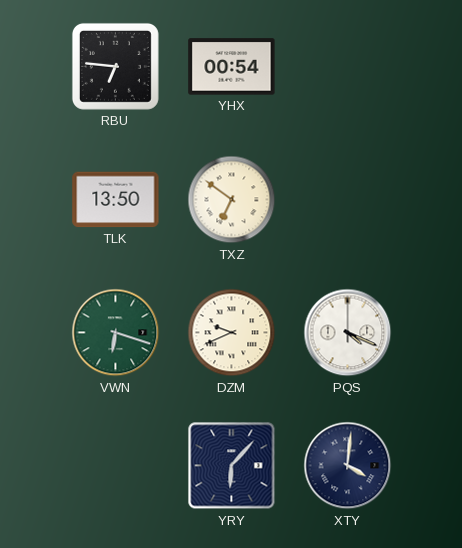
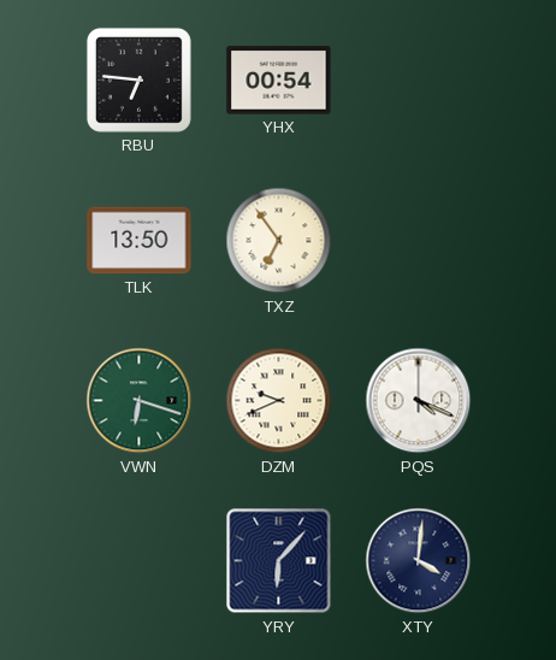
TXZ: 6:51 -> 6:54
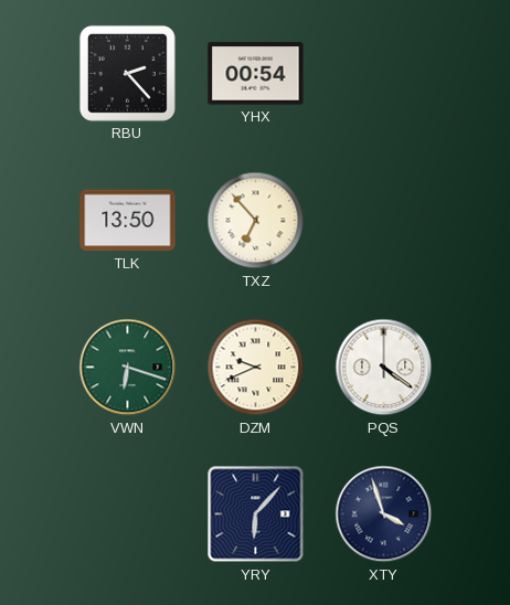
RBU: 6:46 -> 2:23
TXZ: 6:54 -> 6:53
PQS: 4:19 -> 4:21
XTY: 4:01 -> 3:57
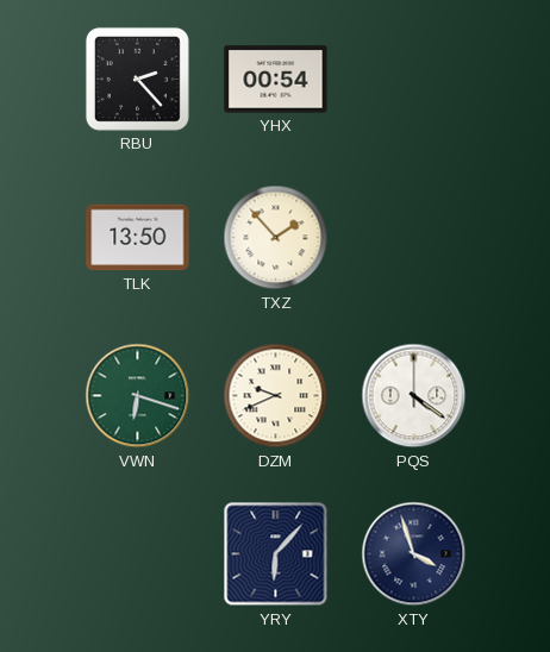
TXZ: 6:53 -> 1:53
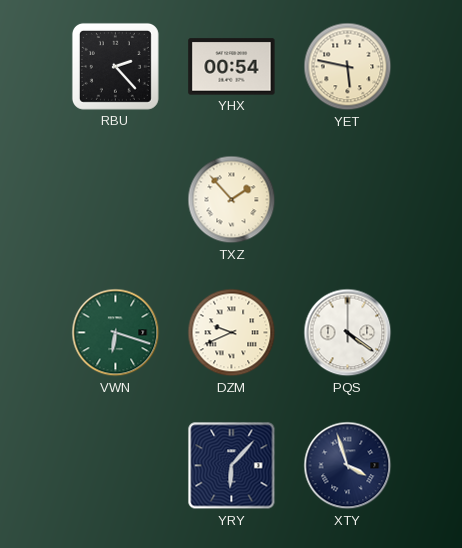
YET: none -> 5:47
TLK: 13:50 -> none
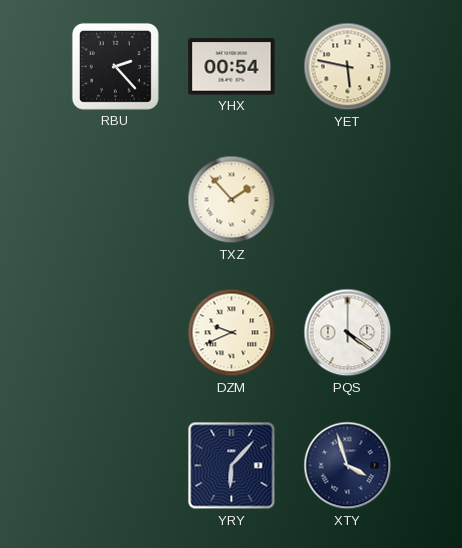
VWN: 6:18 -> none
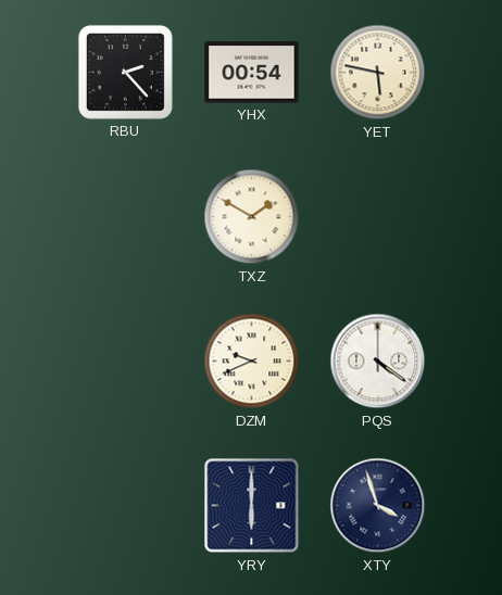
TXZ: 1:53 -> 1:50
YRY: 6:07 -> 6:00
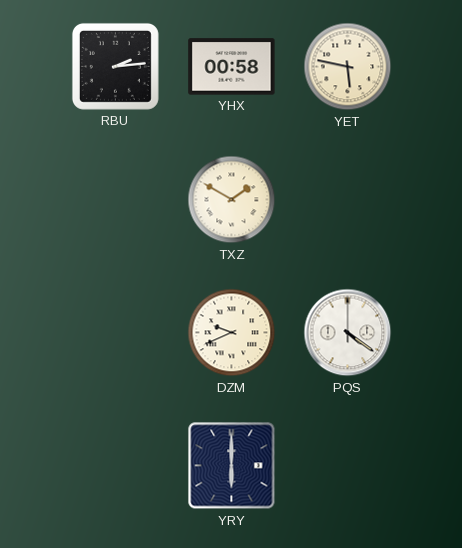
RBU: 2:23 -> 2:14
YHX: 00:54 -> 00:58
XTY: 3:57 -> none
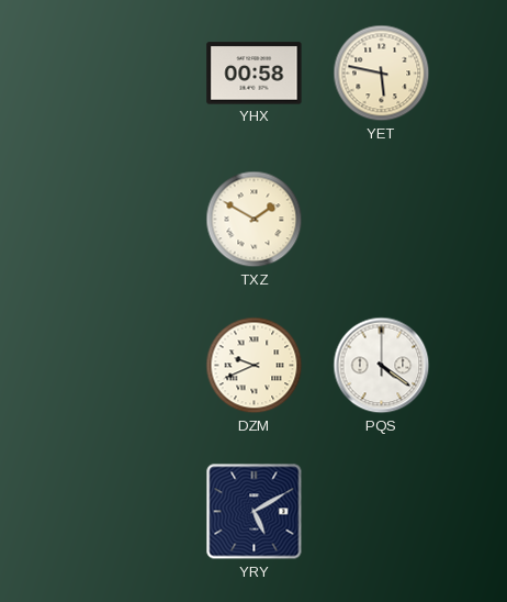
RBU: 2:14 -> none
YRY: 6:00 -> 5:10
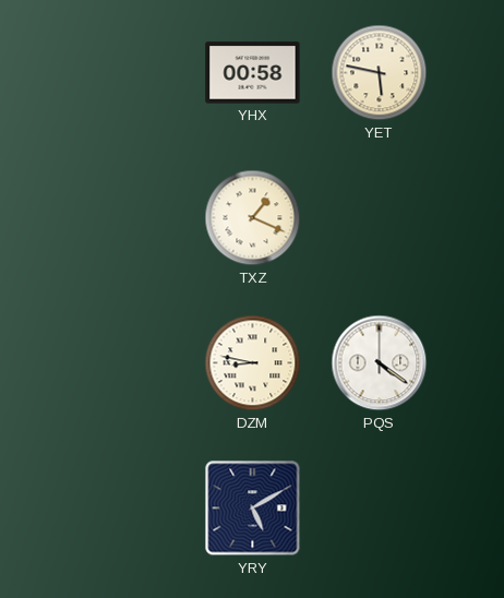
TXZ: 1:50 -> 1:19
DZM: 9:41 -> 8:47
